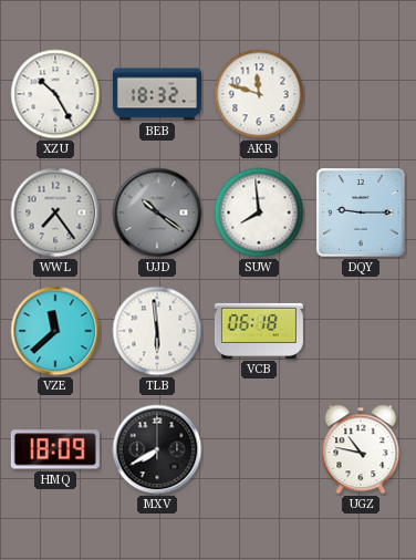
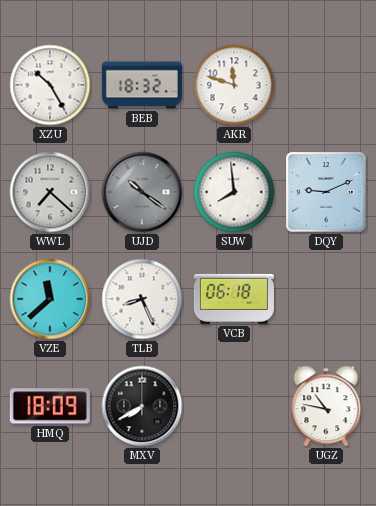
WWL: 7:24 -> 7:22
DQY: 9:15 -> 9:11
TLB: 5:59 -> 8:26
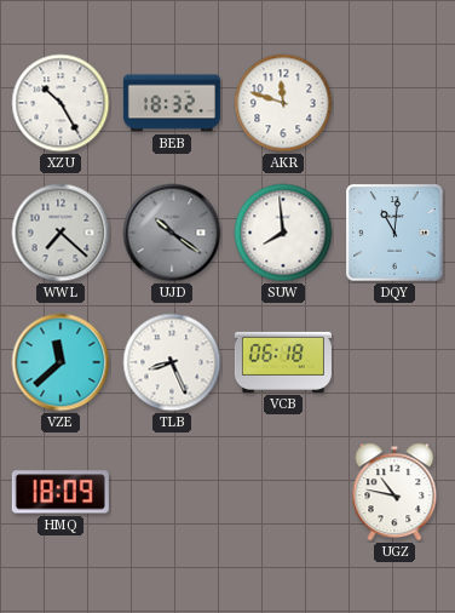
DQY: 9:11 -> 11:01
MXV: 7:40 -> none
